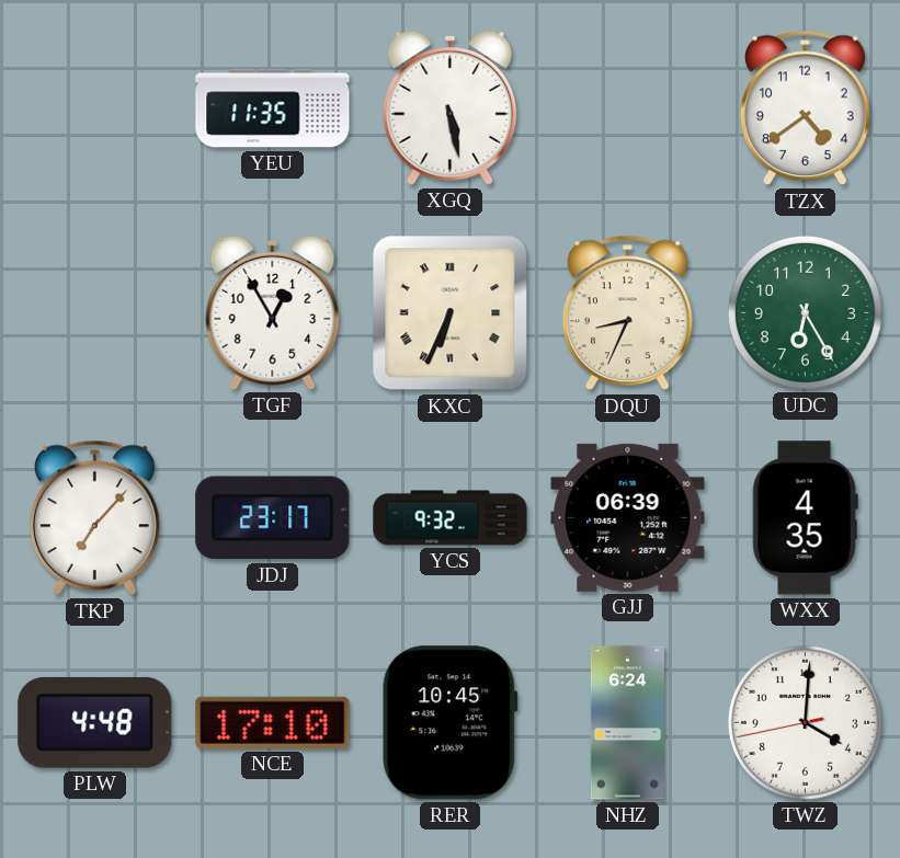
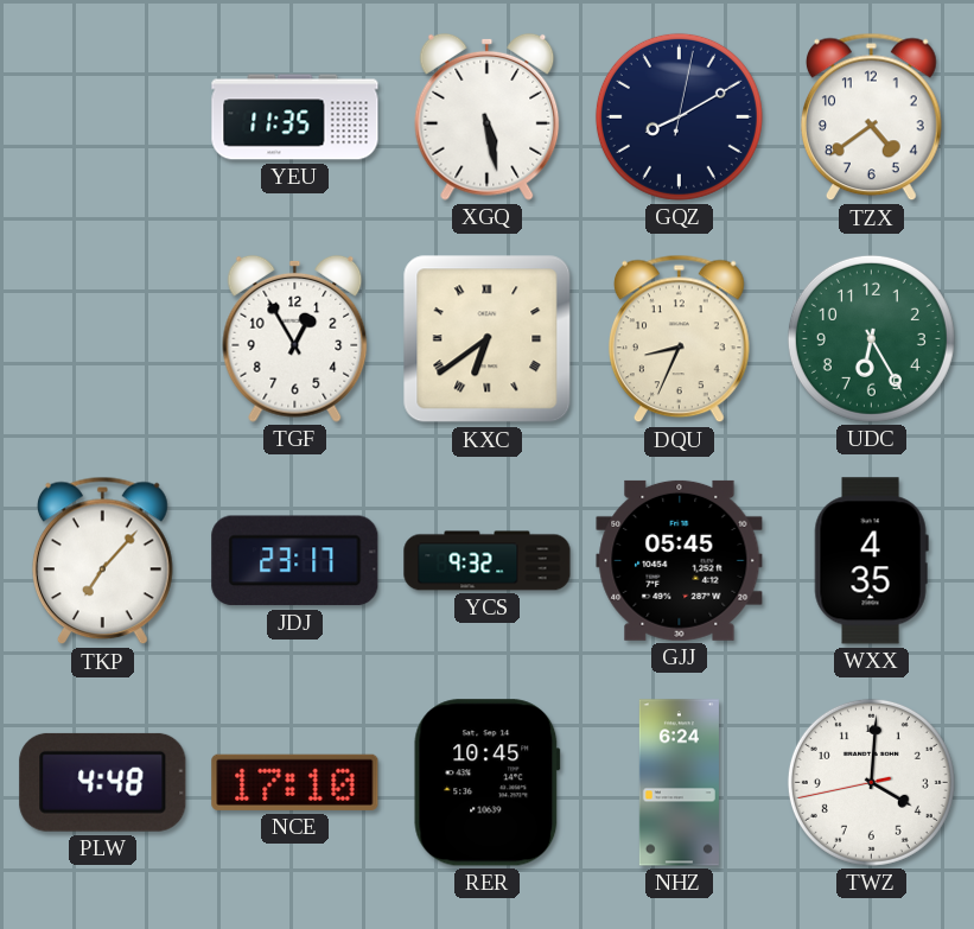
GQZ: none -> 8:10
KXC: 6:34 -> 6:39
GJJ: 06:39 -> 05:45
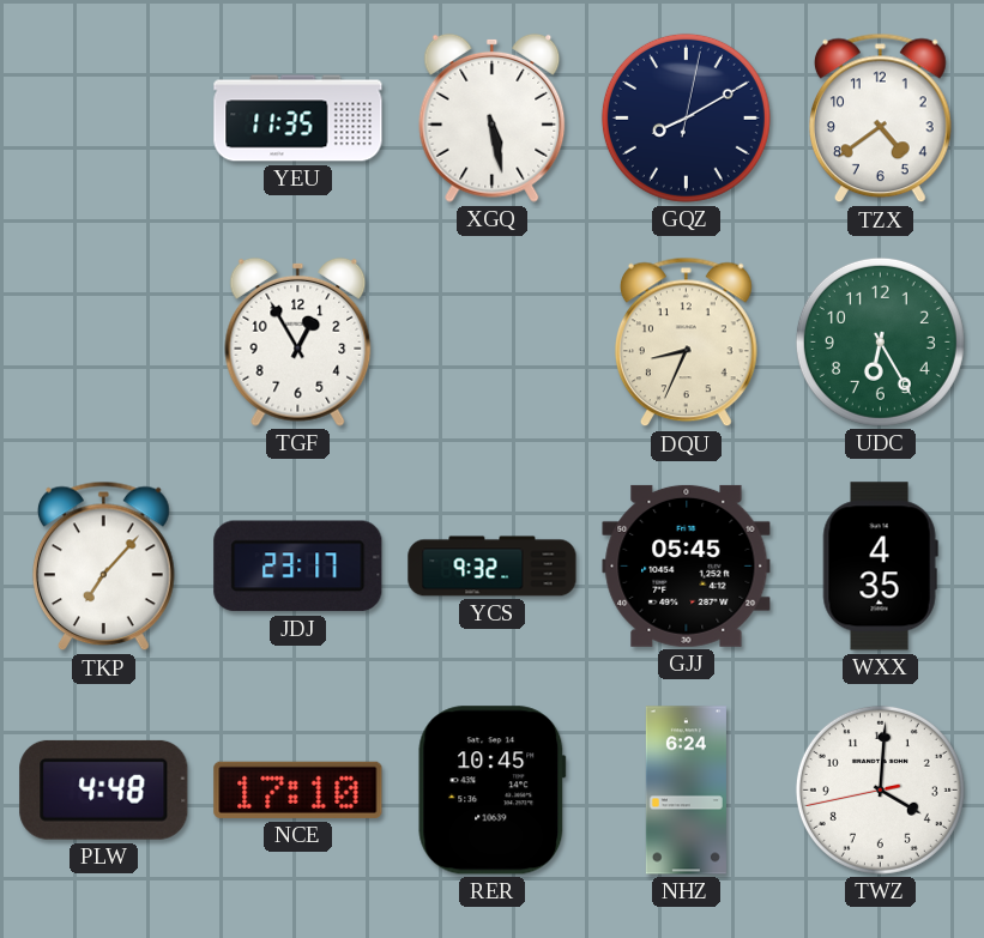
KXC: 6:39 -> none
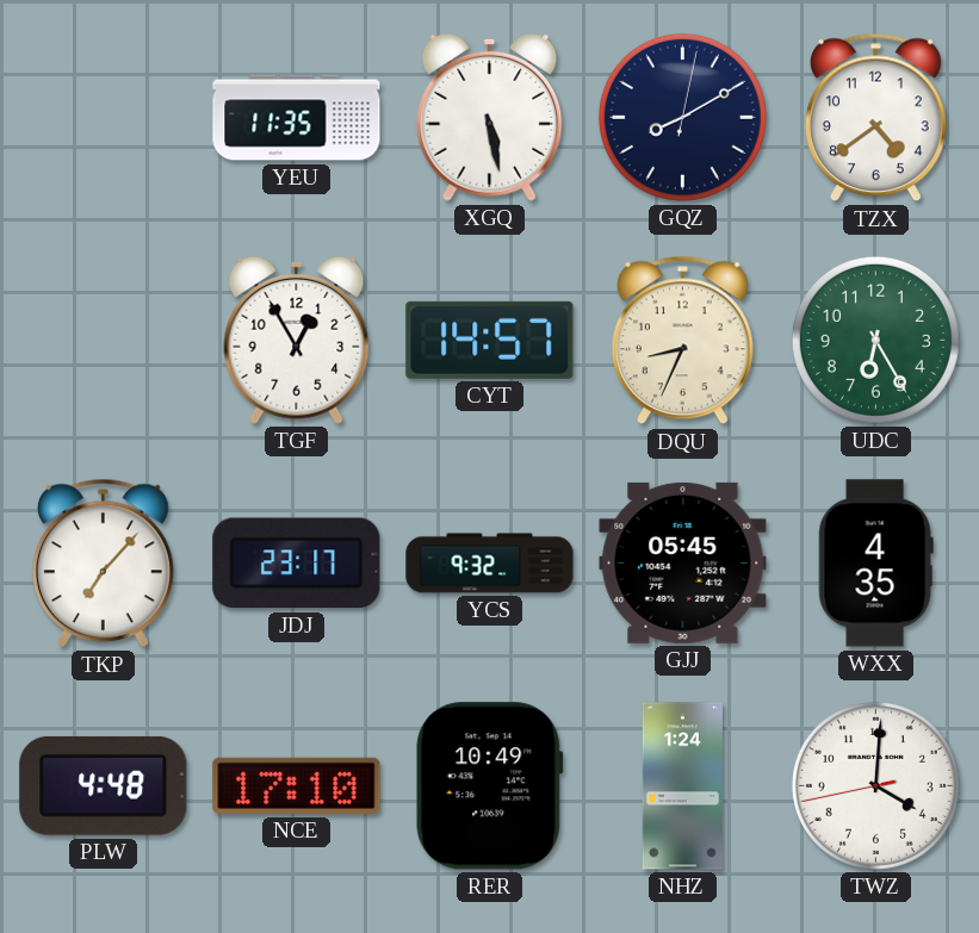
CYT: none -> 14:57
RER: 10:45 -> 10:49
NHZ: 6:24 -> 1:24
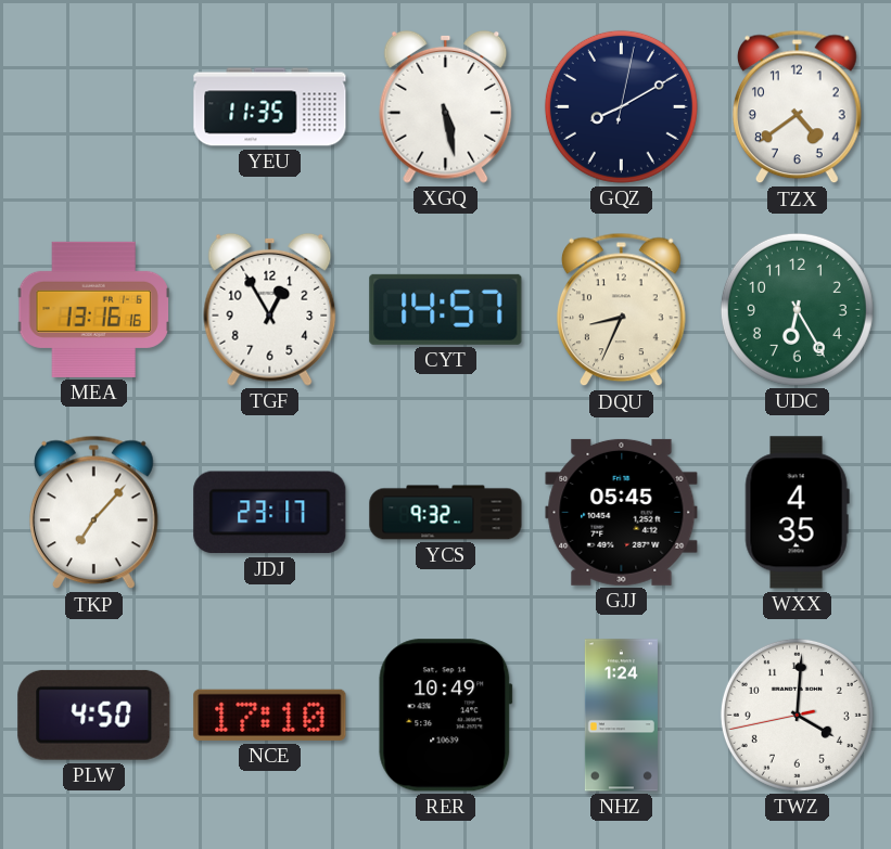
MEA: none -> 13:16
PLW: 4:48 -> 4:50
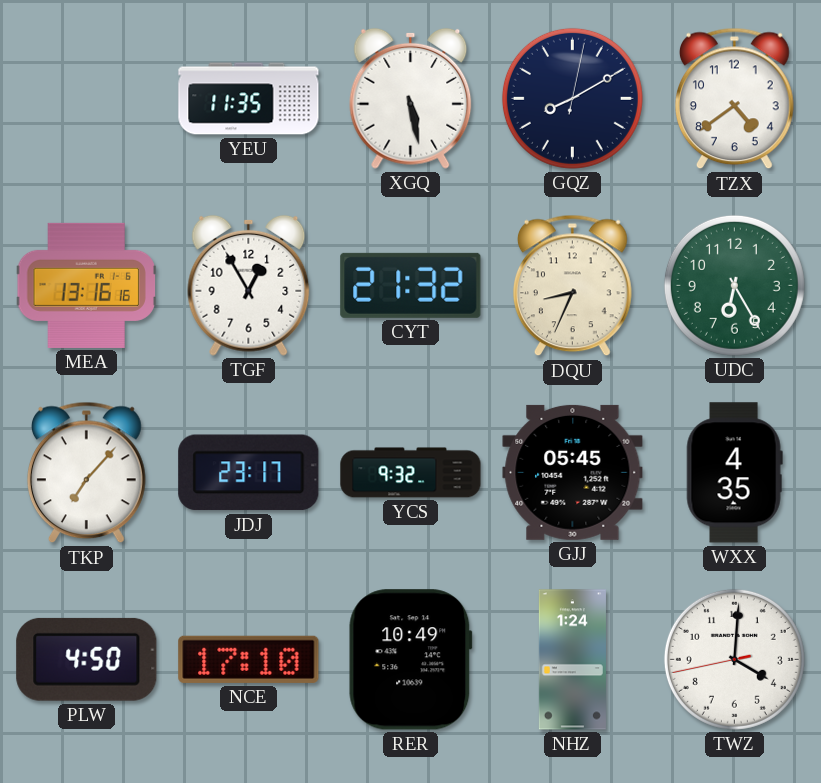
CYT: 14:57 -> 21:32
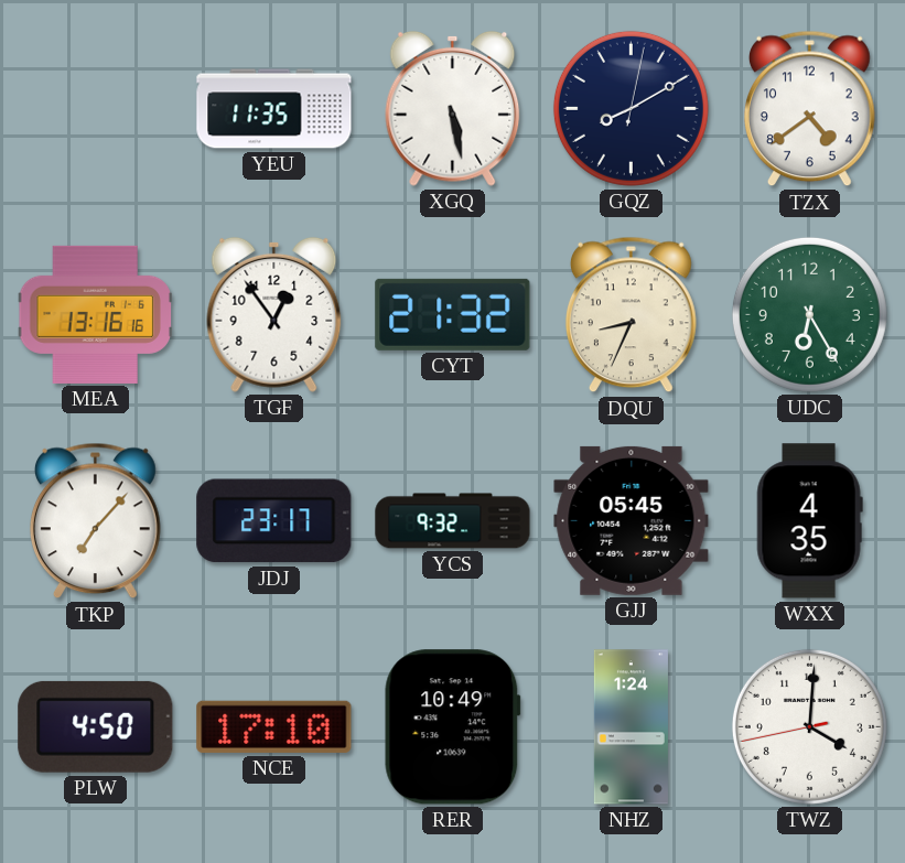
TGF: 12:55 -> 12:54
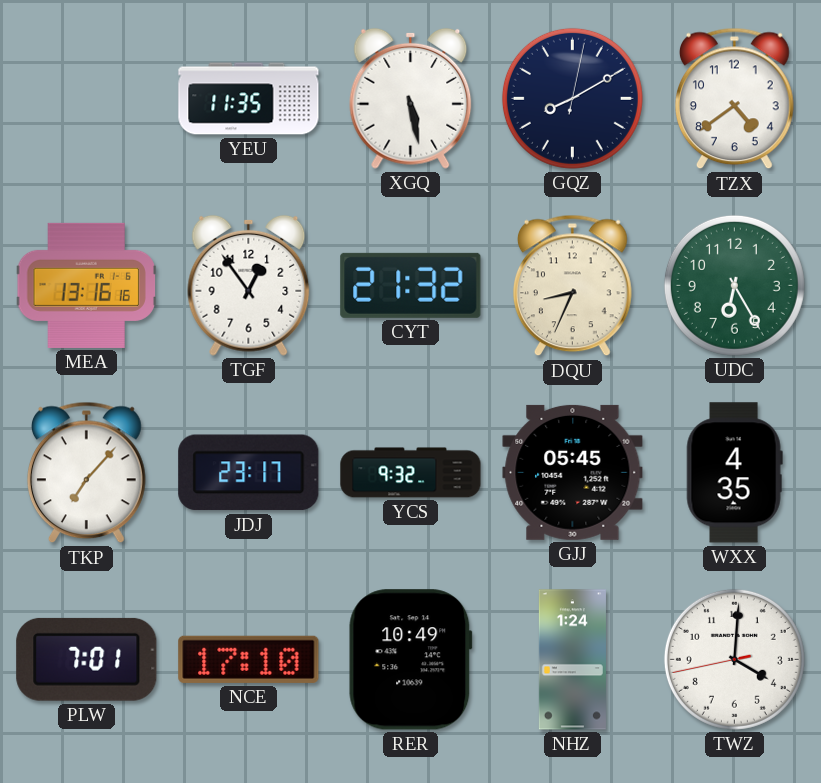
PLW: 4:50 -> 7:01
